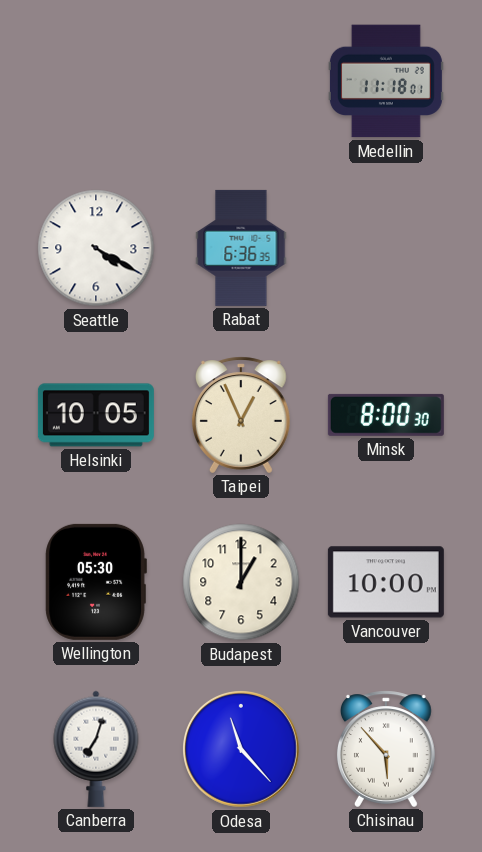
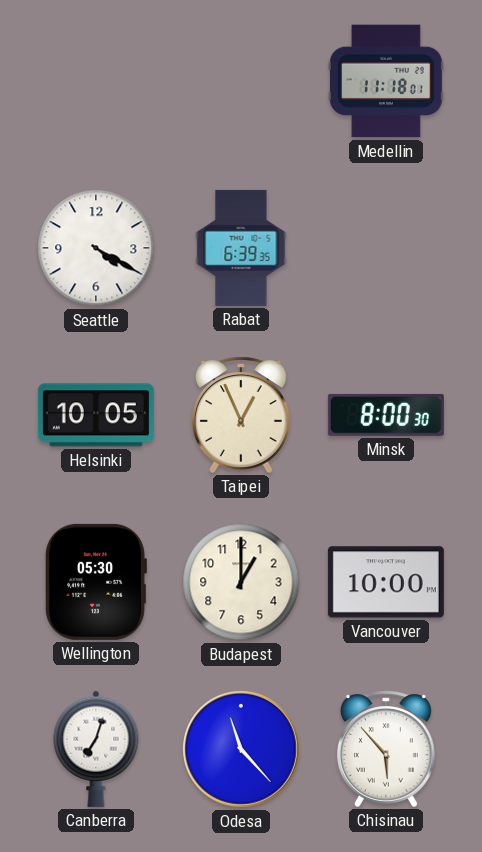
Rabat: 6:36 -> 6:39
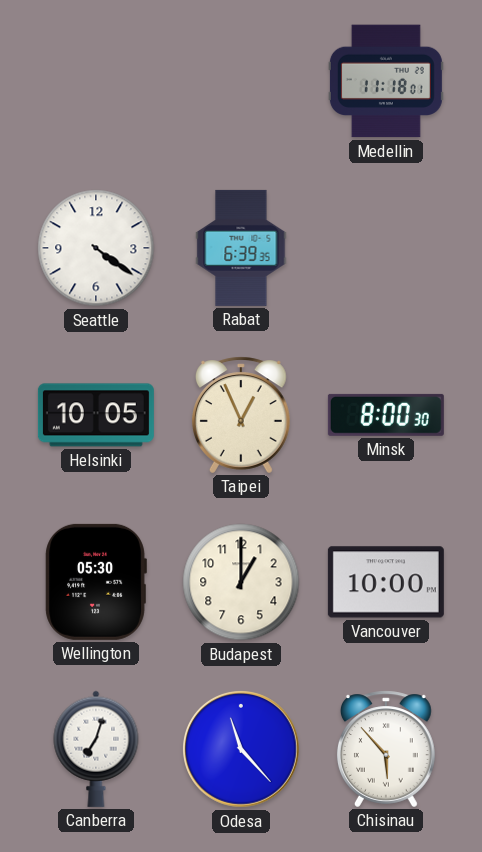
Seattle: 4:20 -> 4:21
